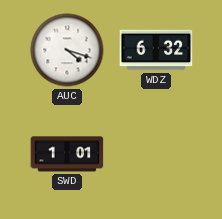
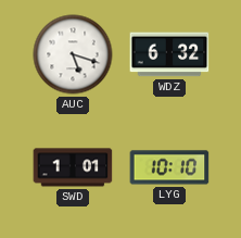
AUC: 4:18 -> 5:18
LYG: none -> 10:10
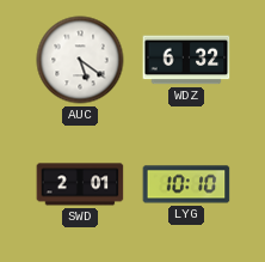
AUC: 5:18 -> 5:21
SWD: 1:01 -> 2:01
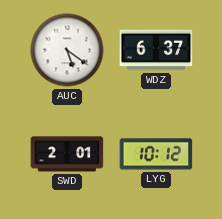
WDZ: 6:32 -> 6:37
LYG: 10:10 -> 10:12
